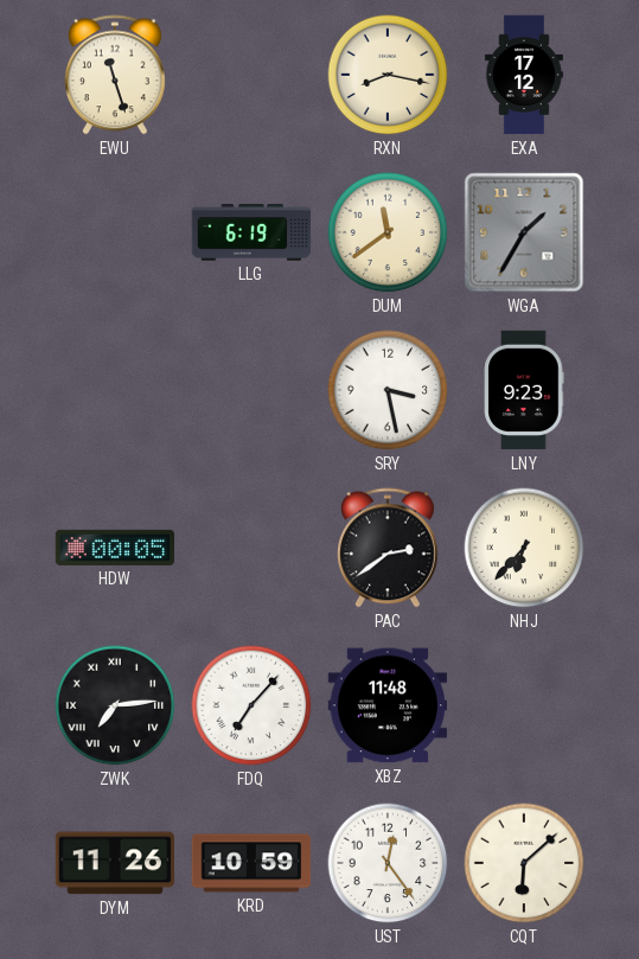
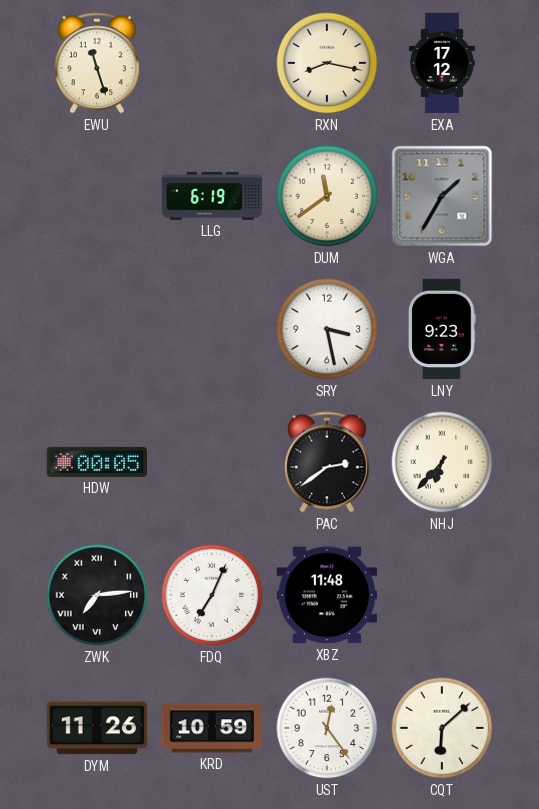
FDQ: 7:07 -> 7:04
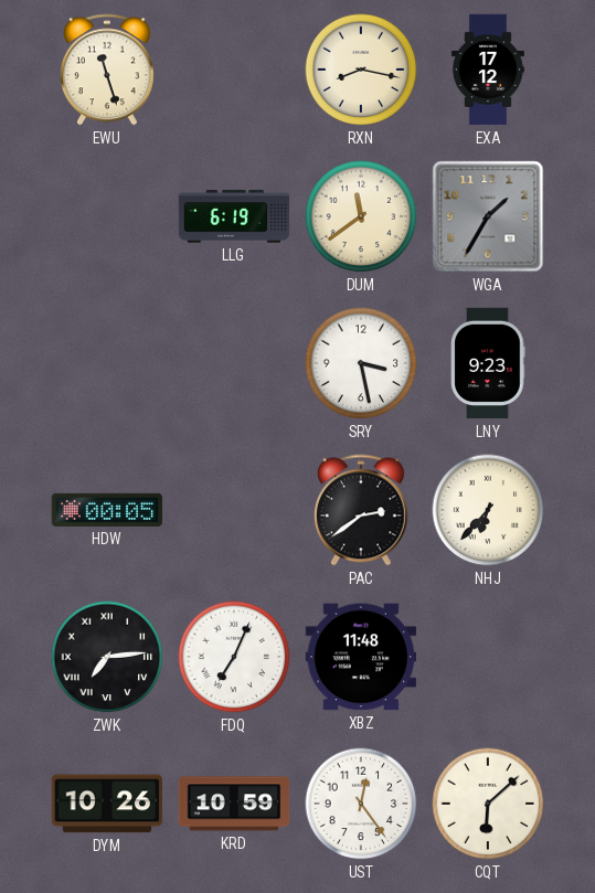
DYM: 11:26 -> 10:26
